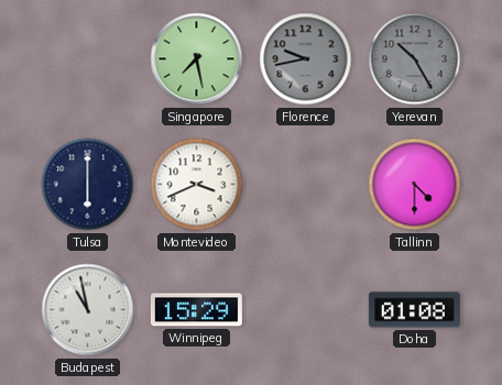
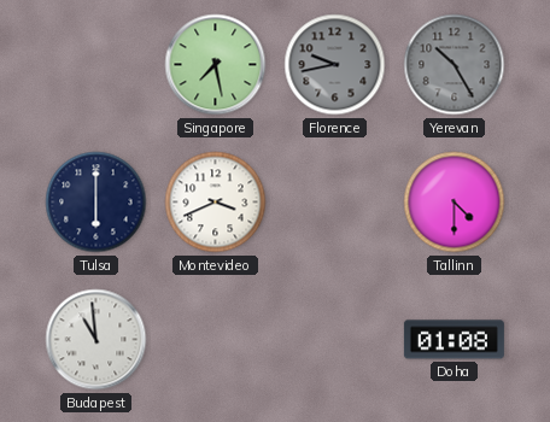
Budapest: 10:58 -> 10:59
Winnipeg: 15:29 -> none
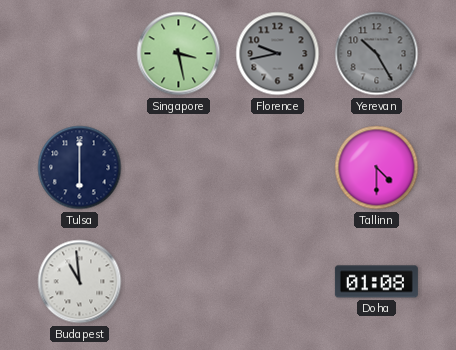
Singapore: 7:28 -> 3:28
Montevideo: 3:41 -> none
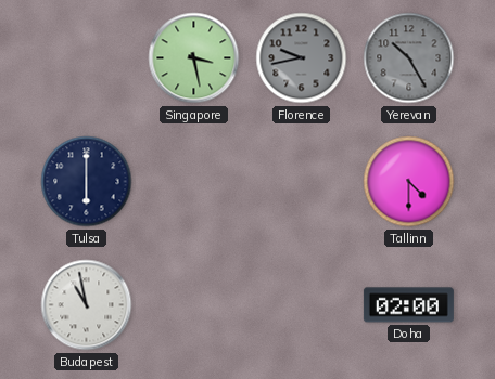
Budapest: 10:59 -> 10:58
Doha: 01:08 -> 02:00
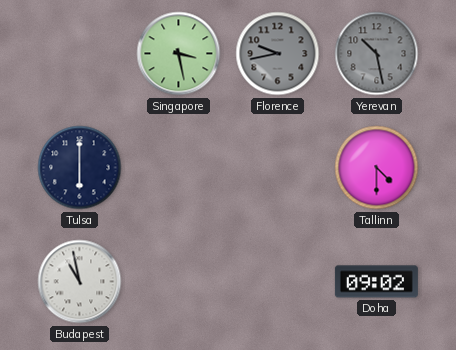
Yerevan: 10:25 -> 10:28
Doha: 02:00 -> 09:02
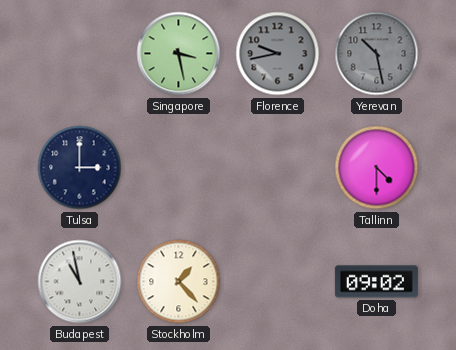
Tulsa: 6:00 -> 3:00
Stockholm: none -> 1:23
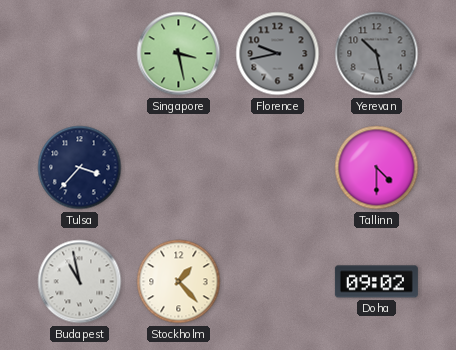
Tulsa: 3:00 -> 3:37
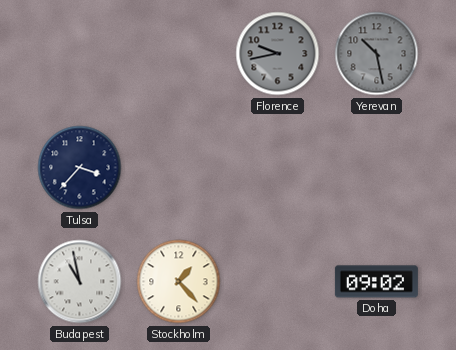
Singapore: 3:28 -> none
Tallinn: 4:30 -> none
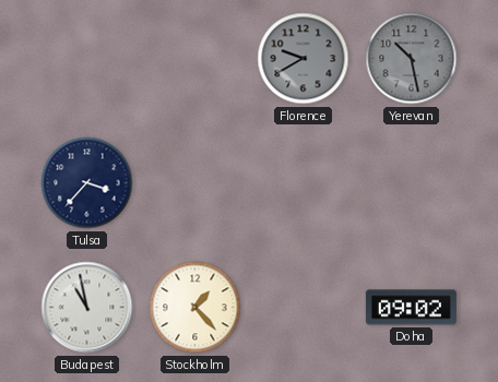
Florence: 9:43 -> 9:40
